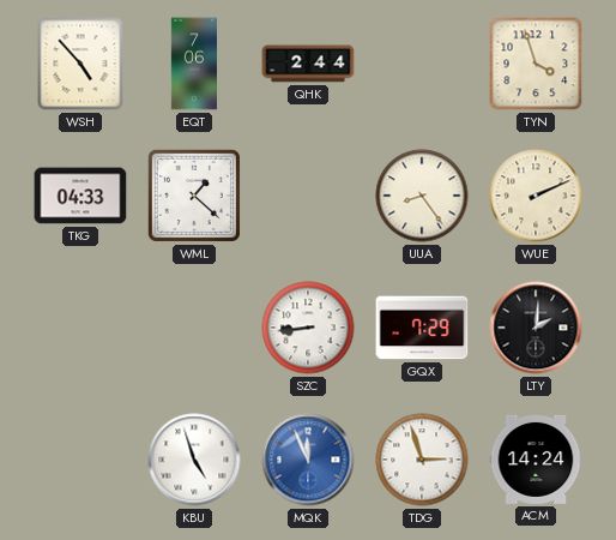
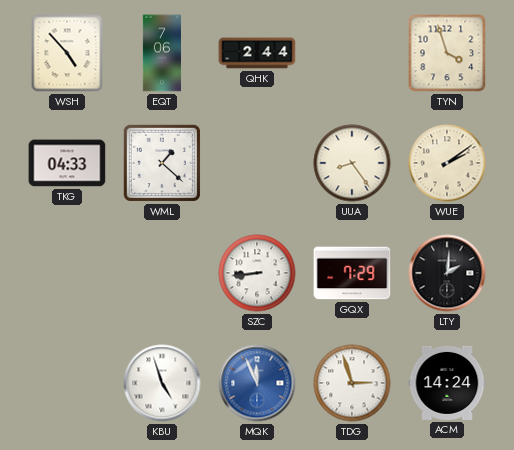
WUE: 2:11 -> 2:09
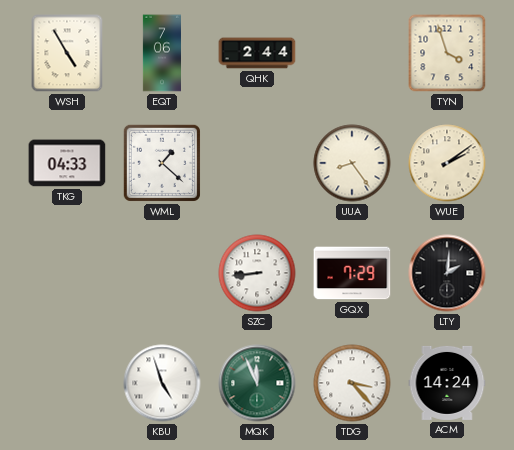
WSH: 4:53 -> 4:55
MQK dial: blue -> green
TDG: 2:57 -> 3:23
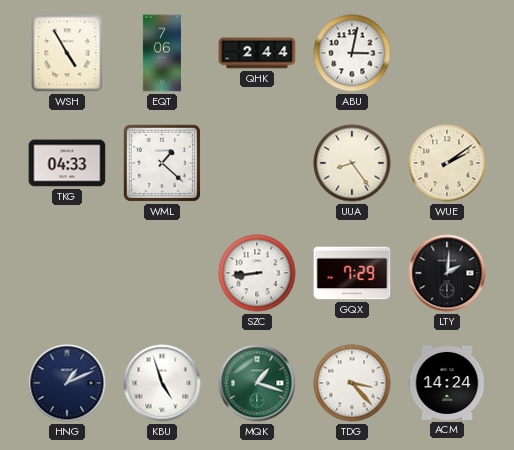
ABU: none -> 3:02
TYN: 3:57 -> none
HNG: none -> 1:11
MQK: 11:56 -> 1:18
